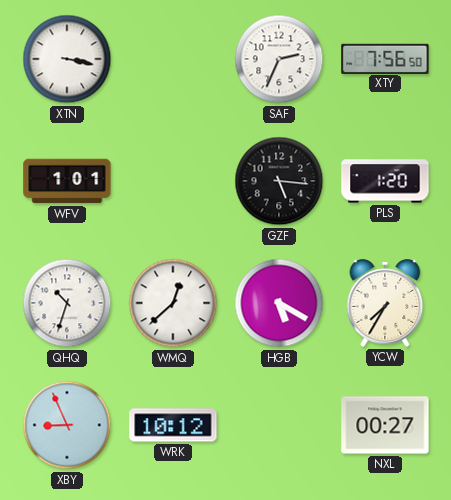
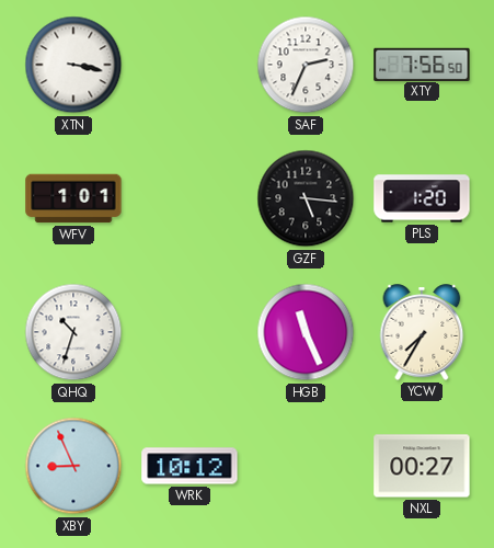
WMQ: 12:38 -> none
HGB: 5:20 -> 11:26
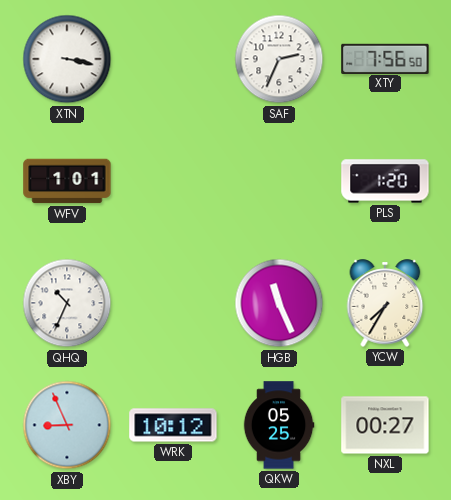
GZF: 5:16 -> none
QHQ: 10:33 -> 10:34
QKW: none -> 05:25
